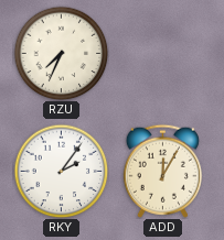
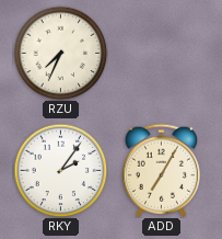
ADD: 12:05 -> 7:05
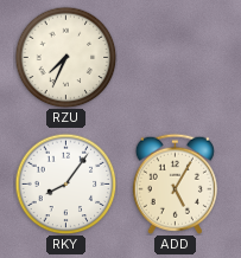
RKY: 2:06 -> 8:06
ADD: 7:05 -> 5:05
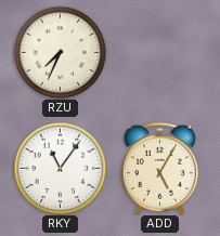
RKY: 8:06 -> 11:06
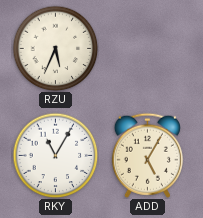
RZU: 7:34 -> 5:34
RKY: 11:06 -> 11:05
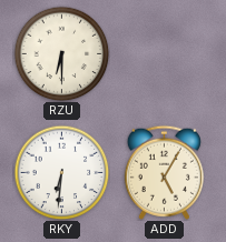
RZU: 5:34 -> 6:30
RKY: 11:05 -> 6:31
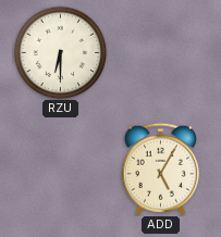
RKY: 6:31 -> none
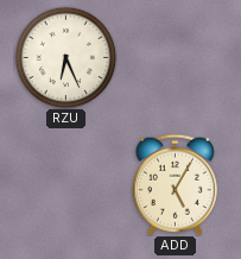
RZU: 6:30 -> 6:26
